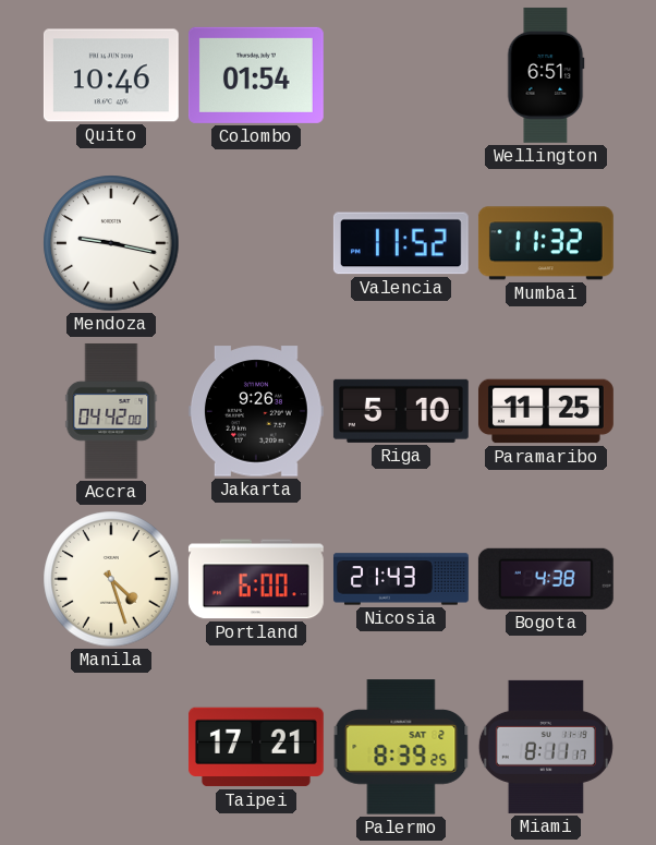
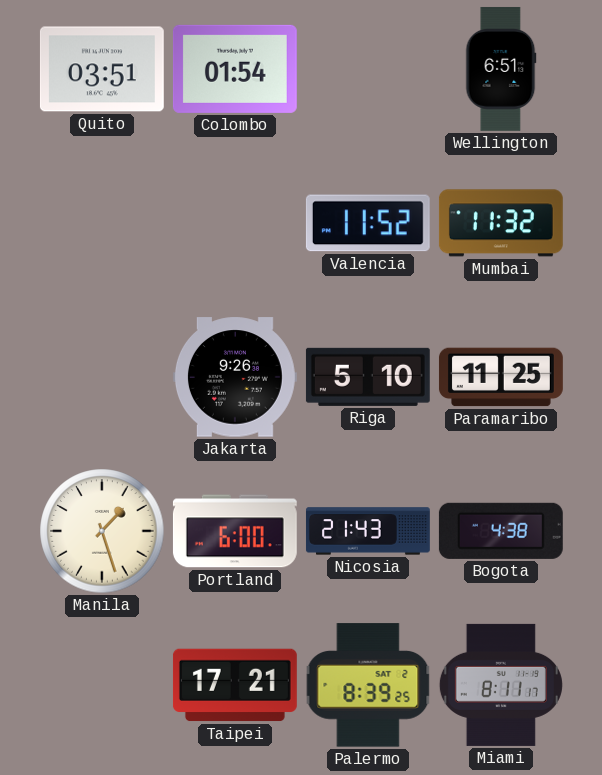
Quito: 10:46 -> 03:51
Mendoza: 9:17 -> none
Accra: 04:42 -> none
Manila: 4:27 -> 1:27
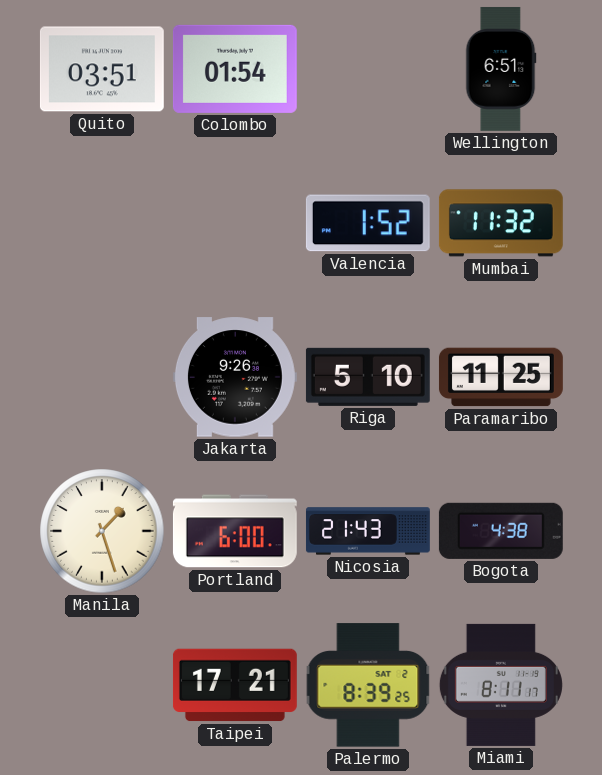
Valencia: 11:52 -> 1:52
